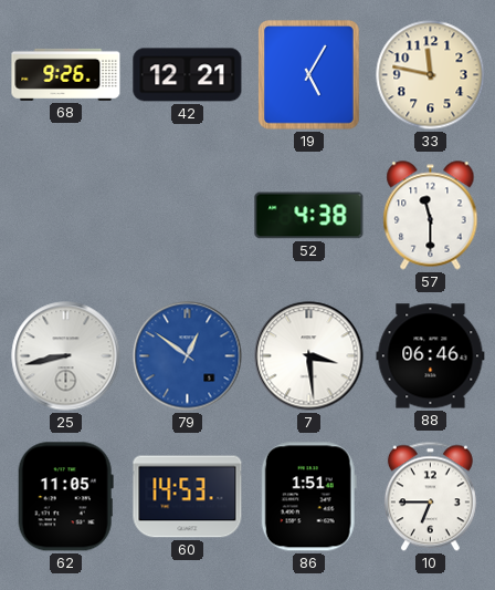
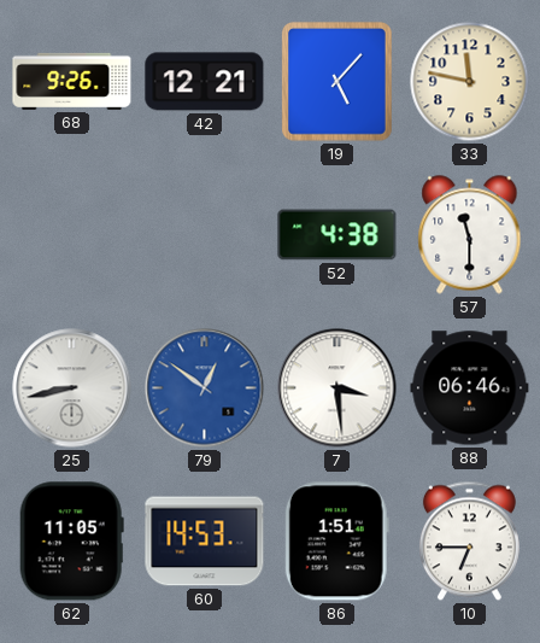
19: 5:05 -> 5:07
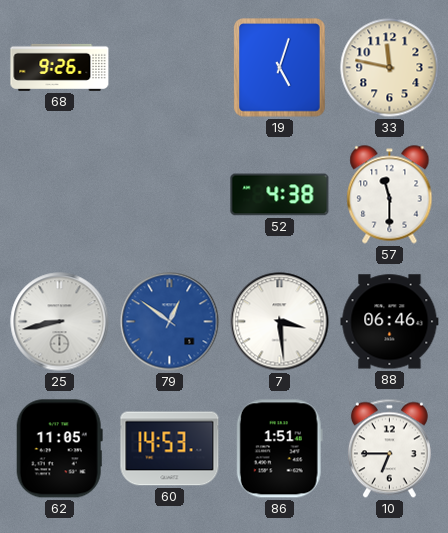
42: 12:21 -> none
19: 5:07 -> 5:03
